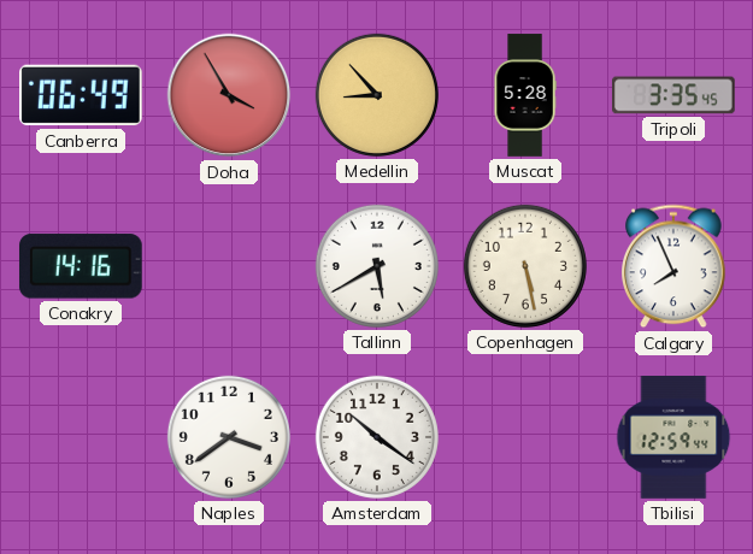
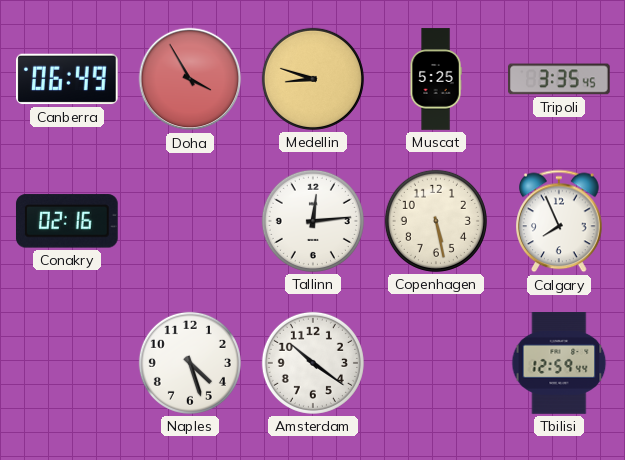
Medellin: 8:53 -> 8:48
Muscat: 5:28 -> 5:25
Conakry: 14:16 -> 02:16
Tallinn: 5:40 -> 12:14
Naples: 3:39 -> 4:27
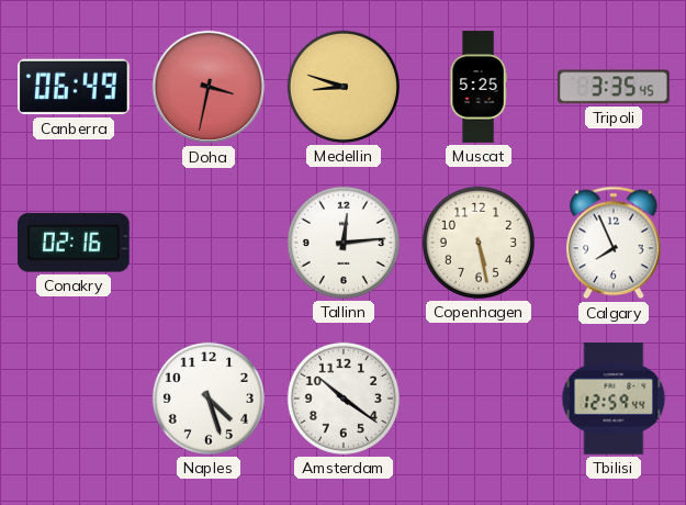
Doha: 3:55 -> 3:32
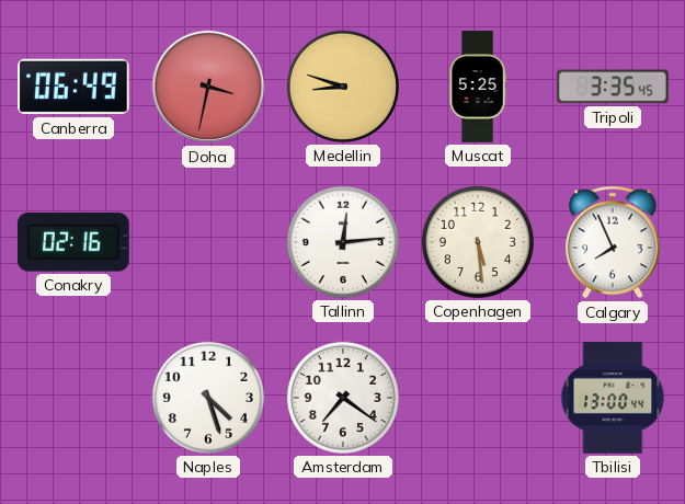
Copenhagen: 5:28 -> 5:29
Amsterdam: 10:21 -> 7:21
Tbilisi: 12:59 -> 13:00
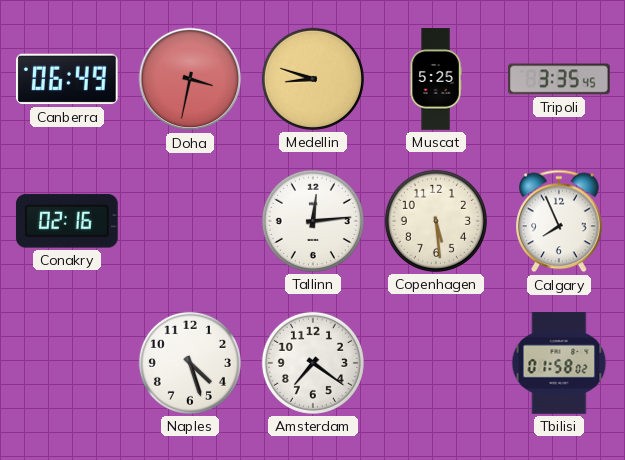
Tbilisi: 13:00 -> 01:58
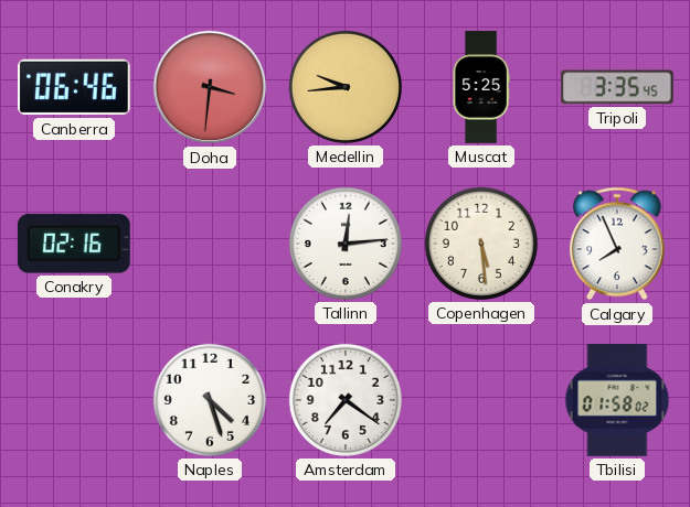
Canberra: 06:49 -> 06:46
Doha: 3:32 -> 3:31
Medellin: 8:48 -> 9:44
